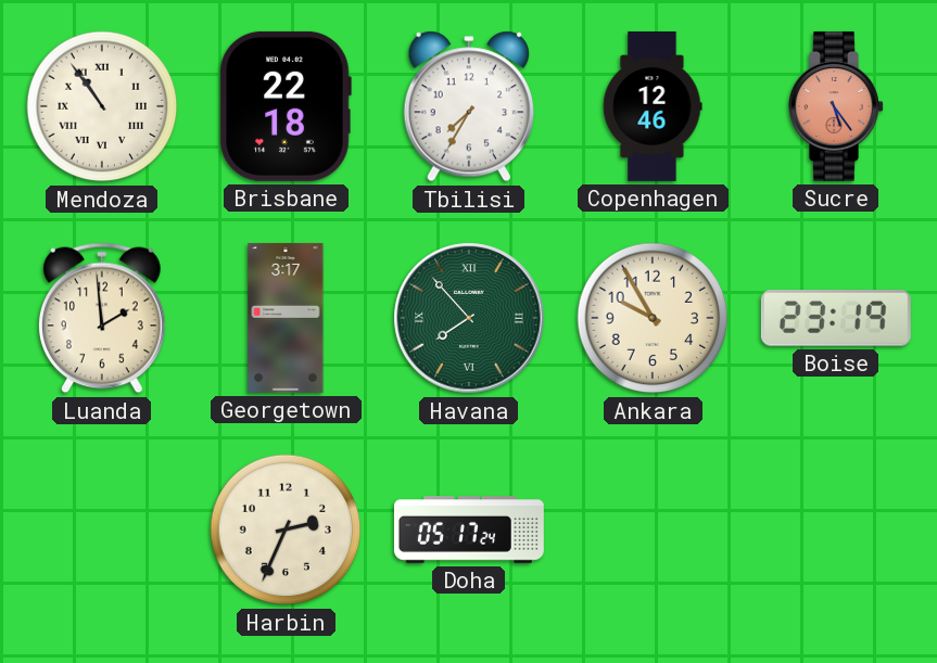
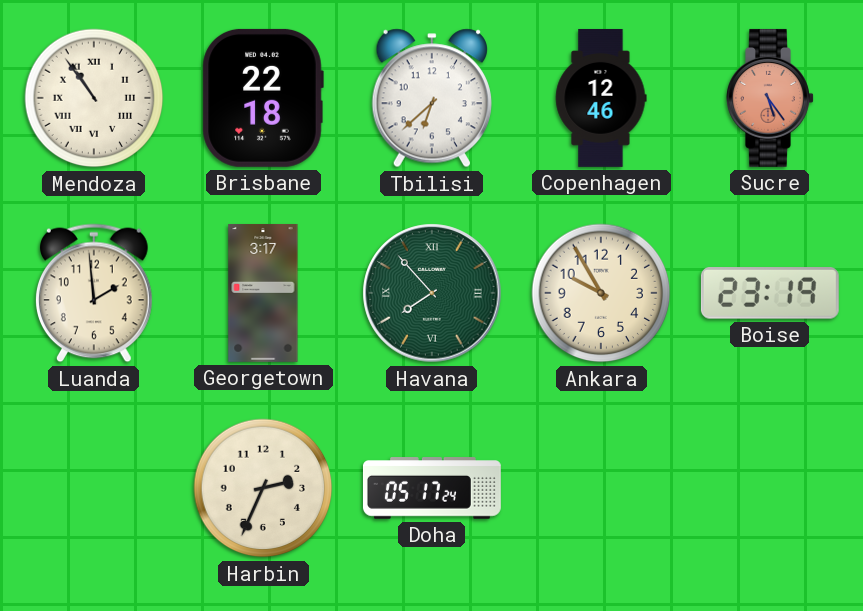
Tbilisi: 7:35 -> 6:38
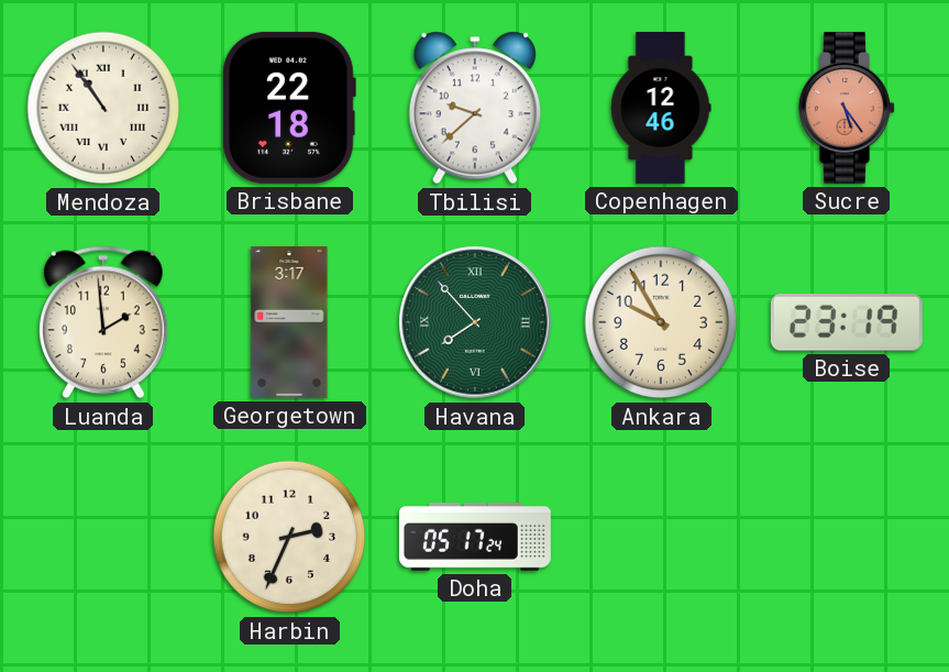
Tbilisi: 6:38 -> 9:38
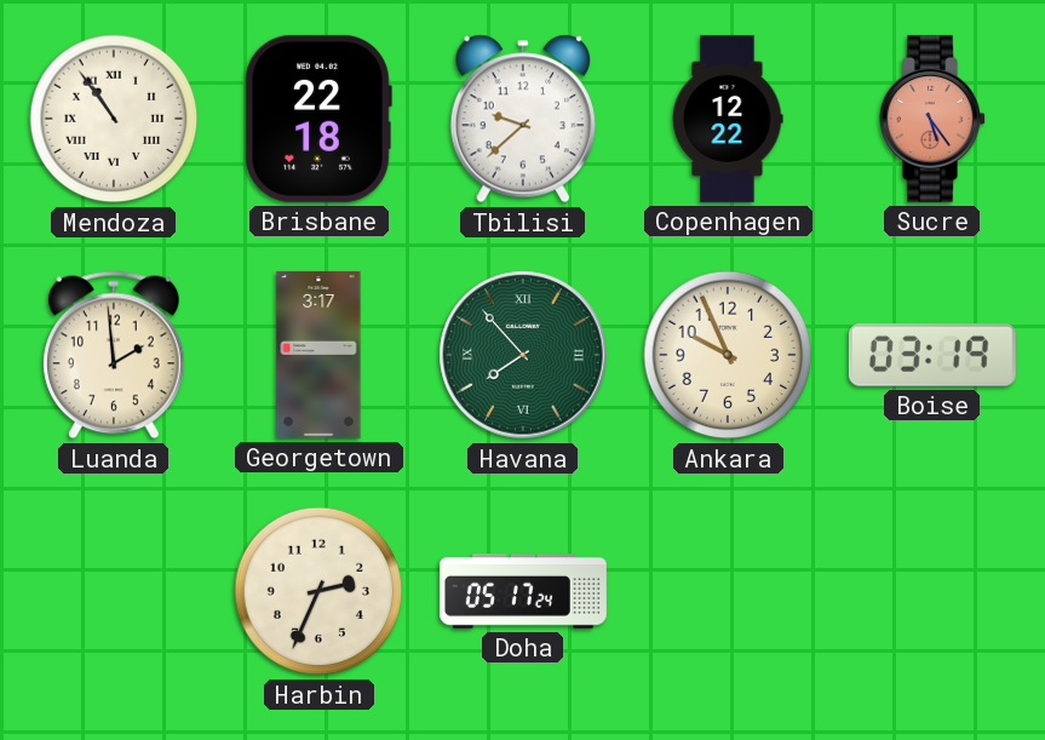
Copenhagen: 12:46 -> 12:22
Ankara: 9:55 -> 9:56
Boise: 23:19 -> 03:19
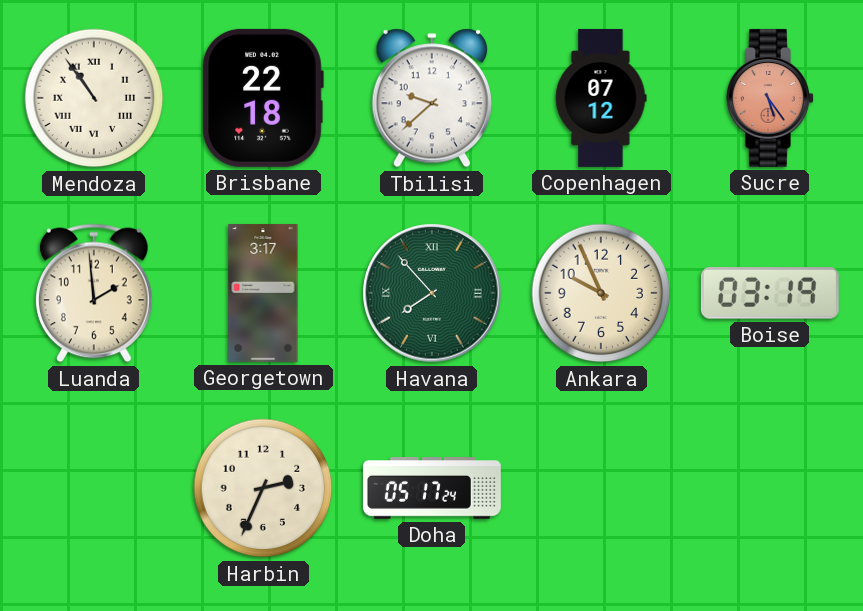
Copenhagen: 12:22 -> 07:12
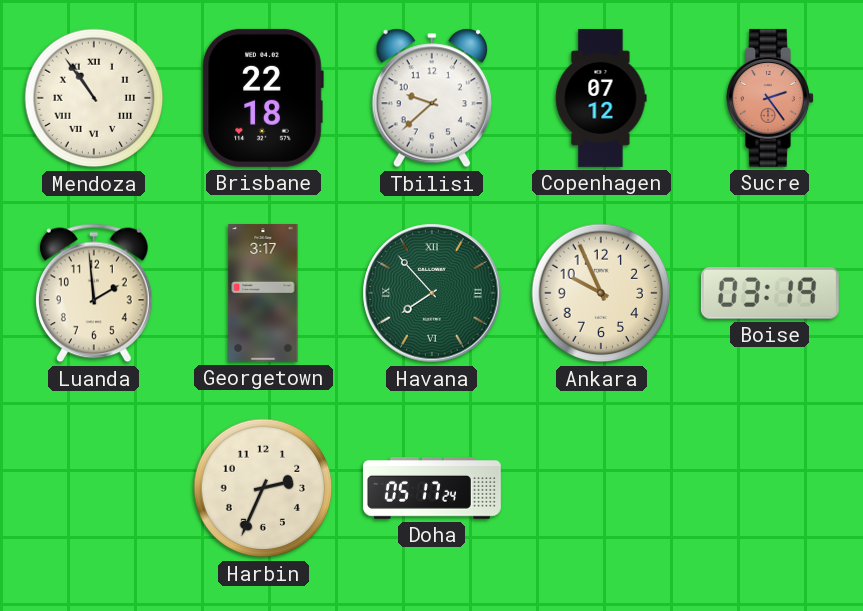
Sucre: 5:24 -> 2:24
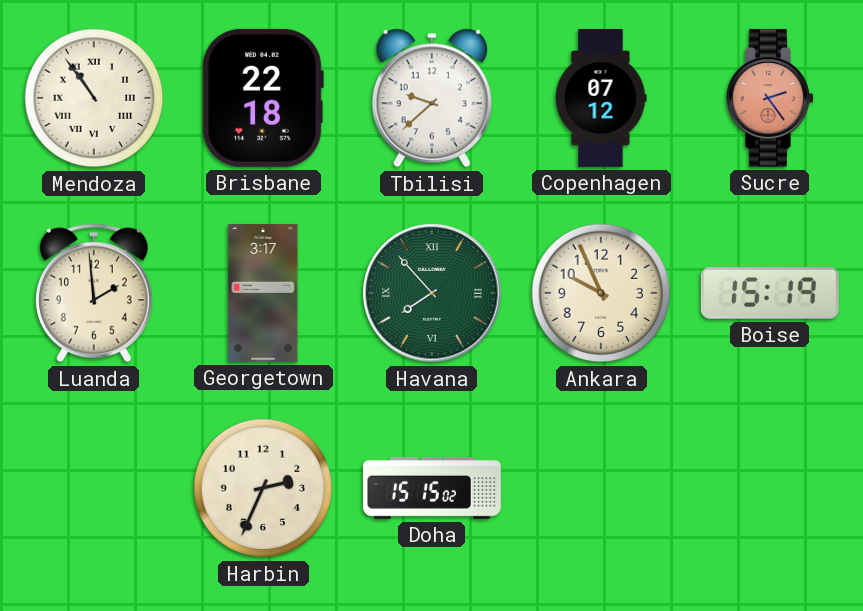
Boise: 03:19 -> 15:19
Doha: 05:17 -> 15:15
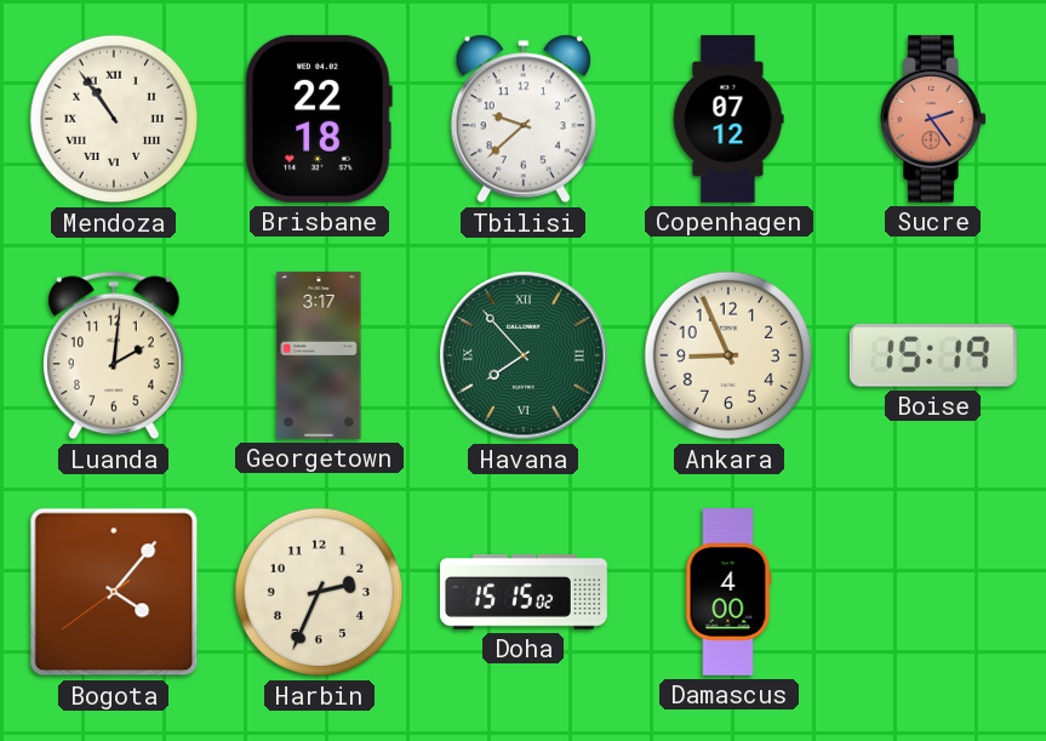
Luanda: 1:59 -> 2:01
Ankara: 9:56 -> 8:56
Bogota: none -> 4:06
Damascus: none -> 4:00
